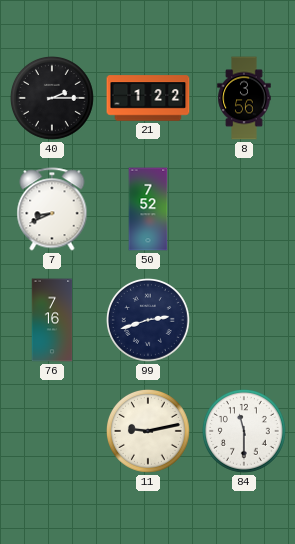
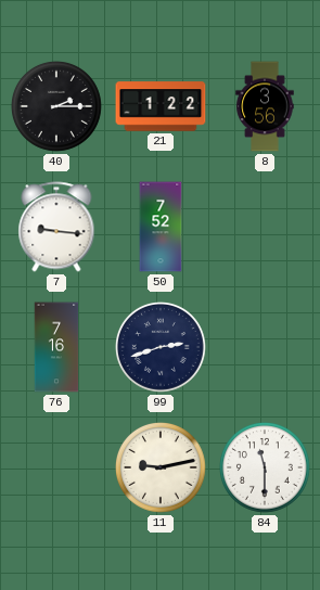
7: 8:41 -> 9:16
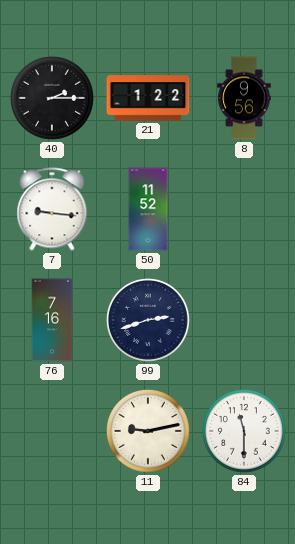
8: 3:56 -> 9:56
50: 7:52 -> 11:52
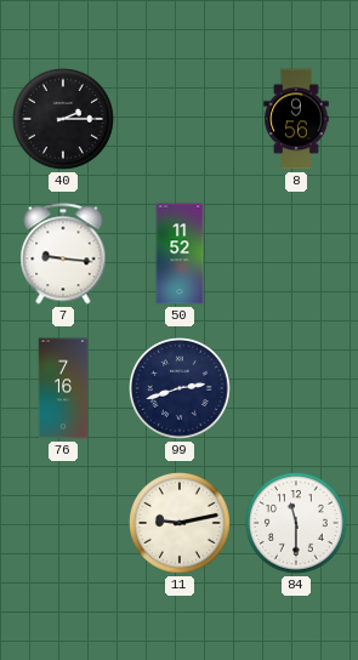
21: 1:22 -> none
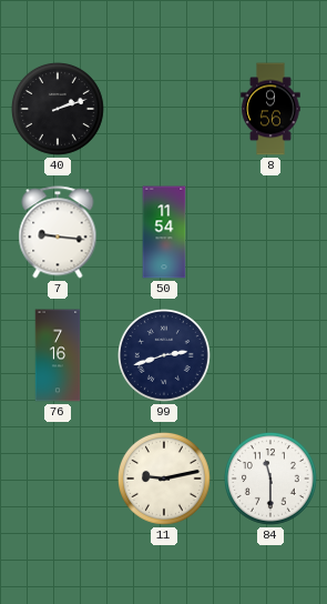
40: 2:15 -> 2:12
50: 11:52 -> 11:54
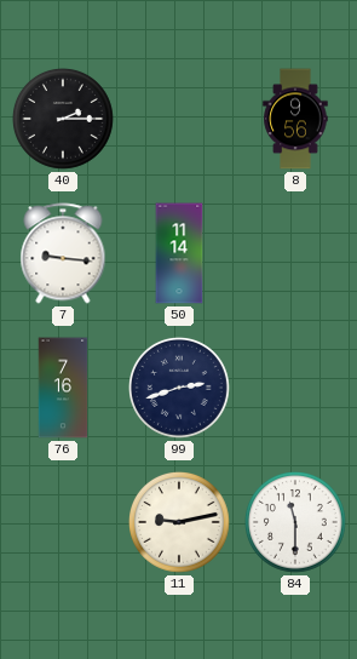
40: 2:12 -> 2:15
50: 11:54 -> 11:14
